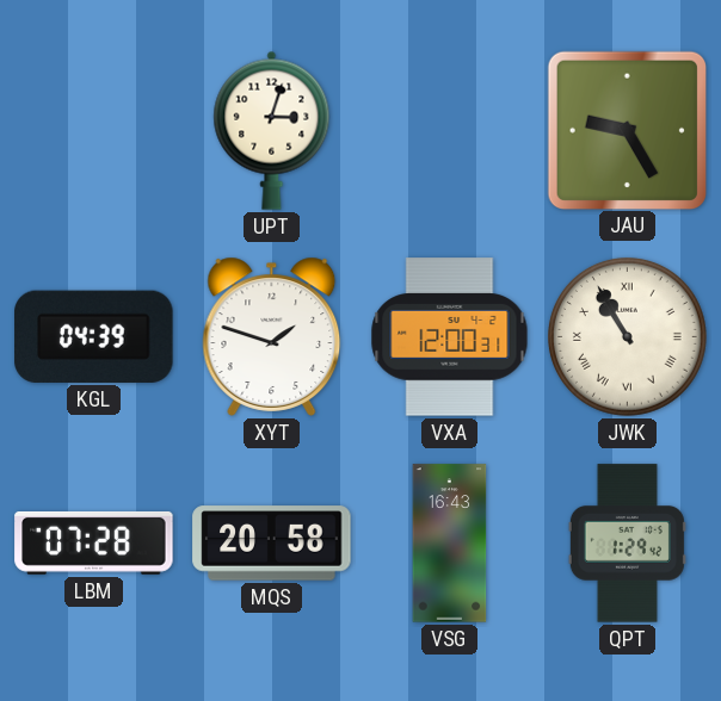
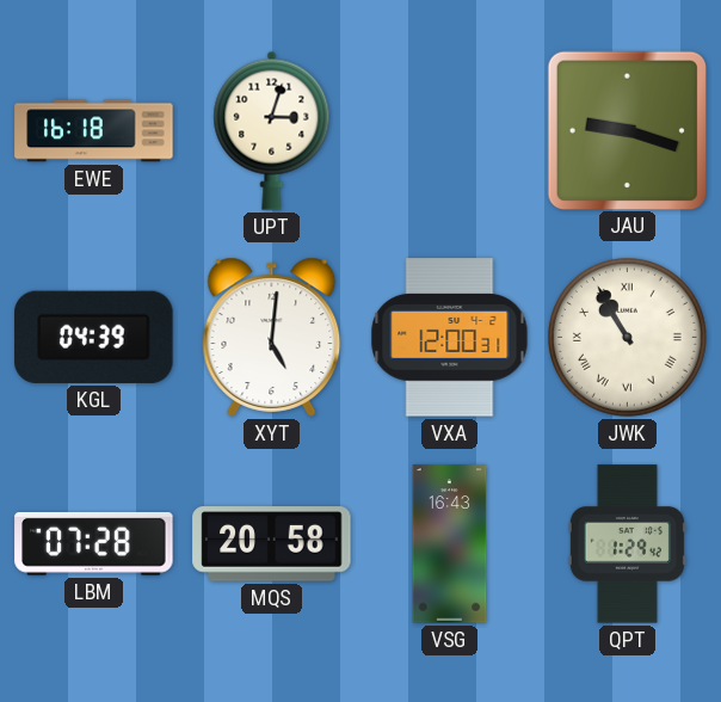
EWE: none -> 16:18
JAU: 9:25 -> 9:18
XYT: 1:48 -> 5:01
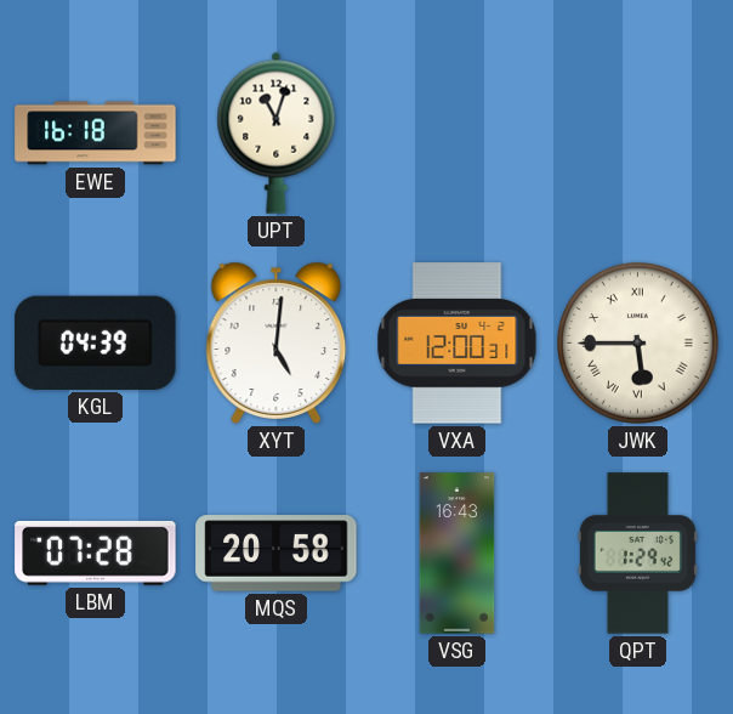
UPT: 3:03 -> 11:03
JAU: 9:18 -> none
JWK: 10:55 -> 5:45
